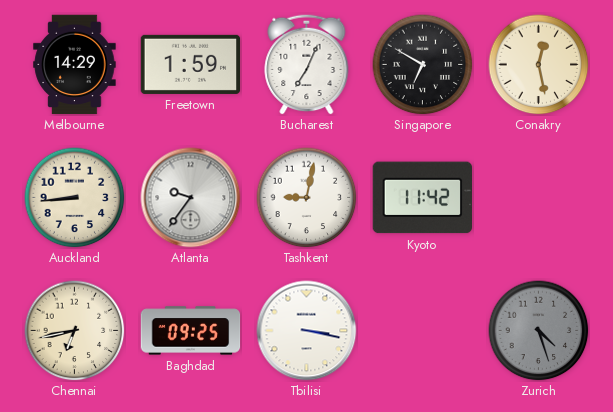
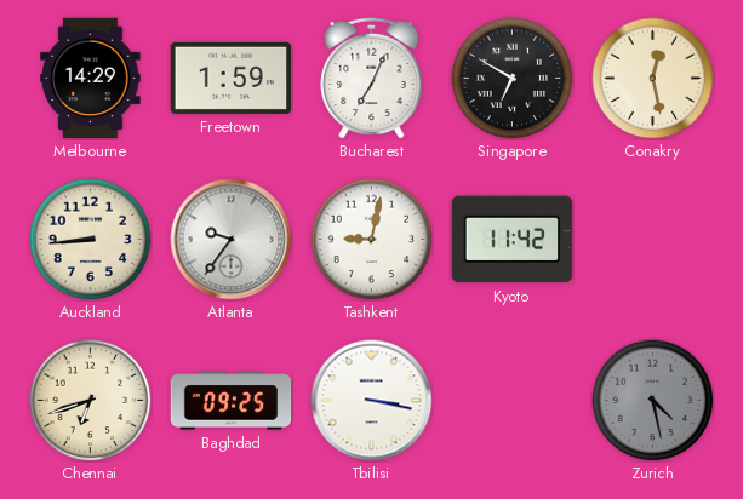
Chennai: 6:43 -> 6:42
Zurich: 4:27 -> 4:28
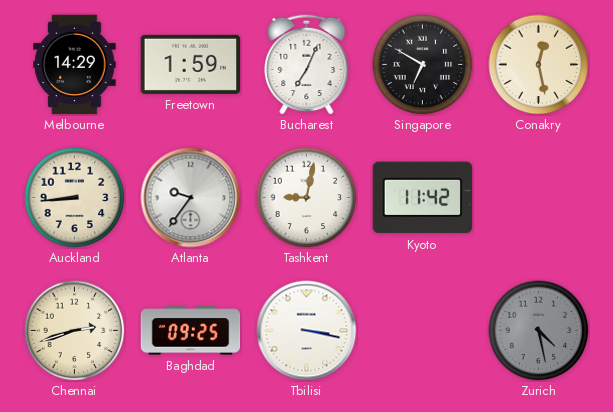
Chennai: 6:42 -> 2:42
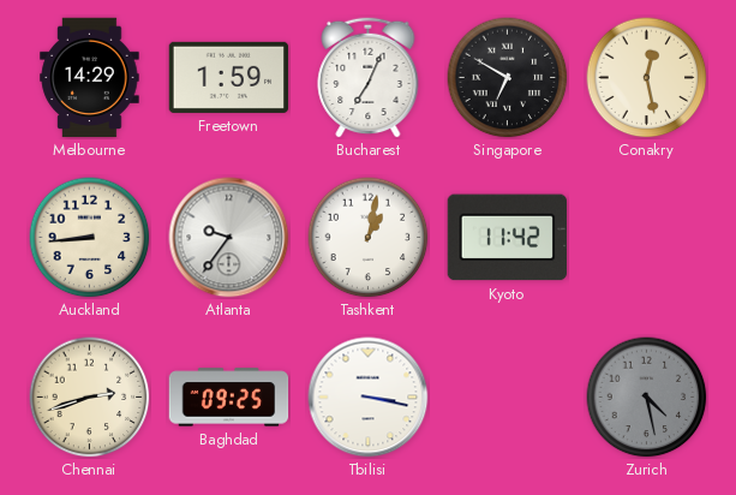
Tashkent: 9:02 -> 1:02
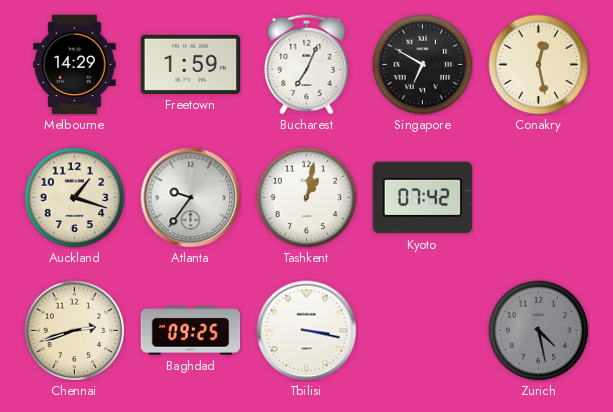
Auckland: 8:44 -> 1:18
Kyoto: 11:42 -> 07:42
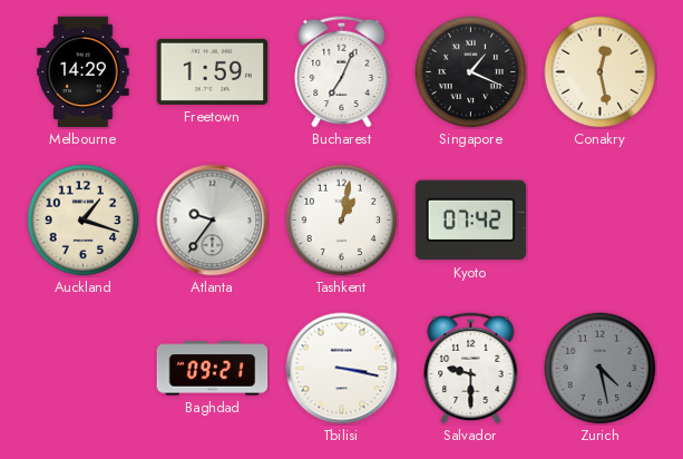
Singapore: 6:50 -> 1:19
Chennai: 2:42 -> none
Baghdad: 09:25 -> 09:21
Salvador: none -> 9:30
